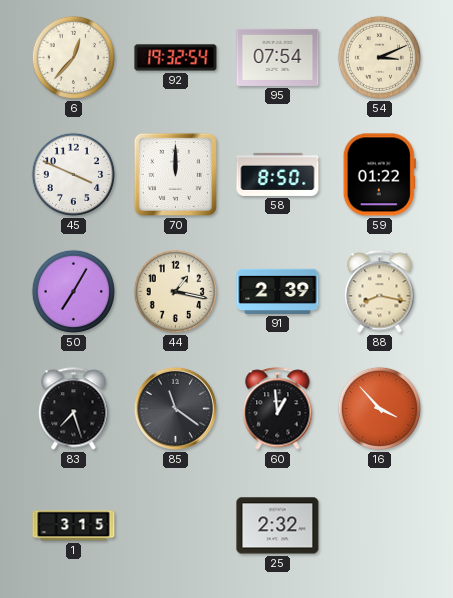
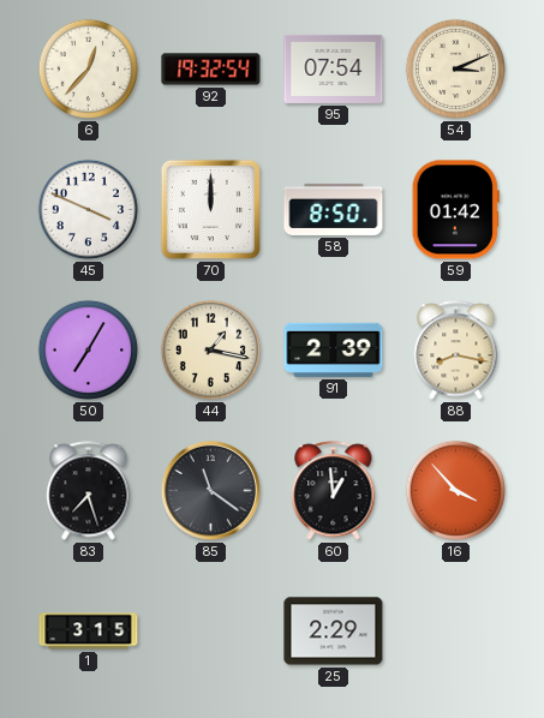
59: 01:22 -> 01:42
25: 2:32 -> 2:29
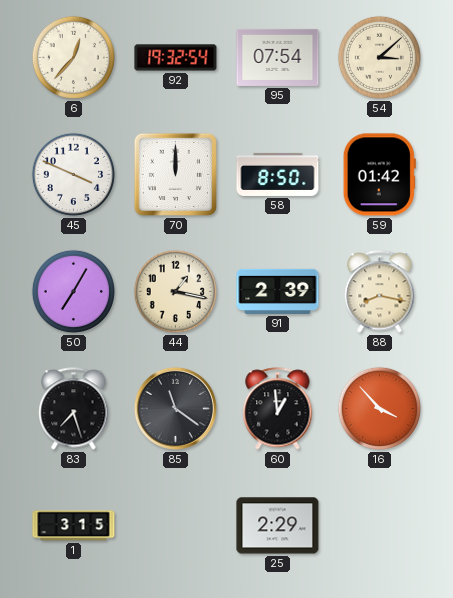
54: 3:11 -> 3:08
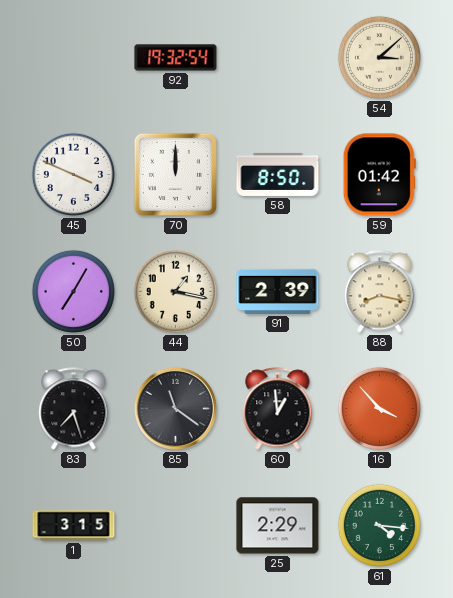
6: 12:37 -> none
95: 07:54 -> none
61: none -> 4:16
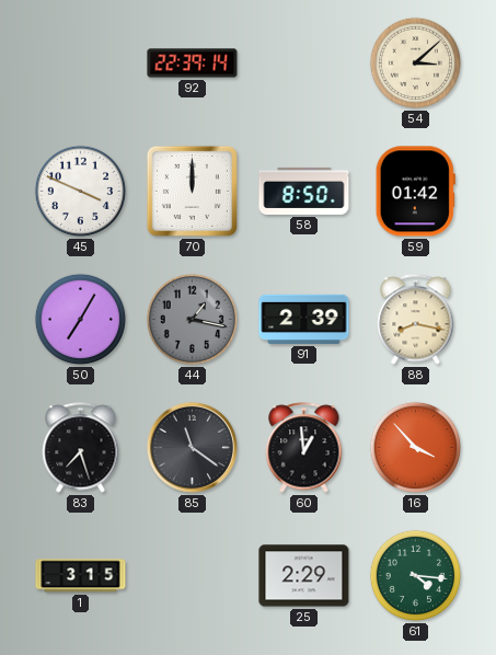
92: 19:32 -> 22:39
44 dial: cream -> grey
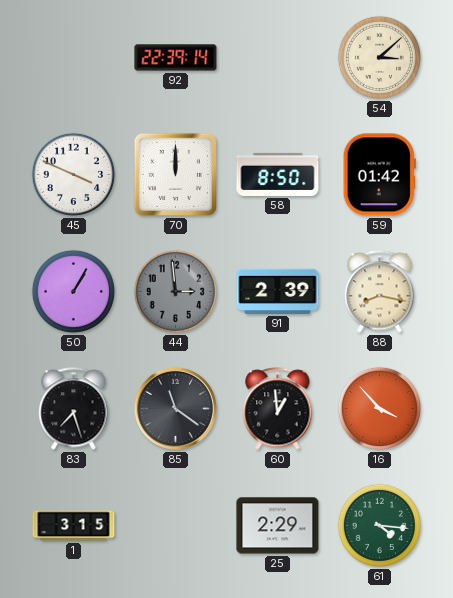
50: 7:05 -> 1:05
44: 1:17 -> 2:59
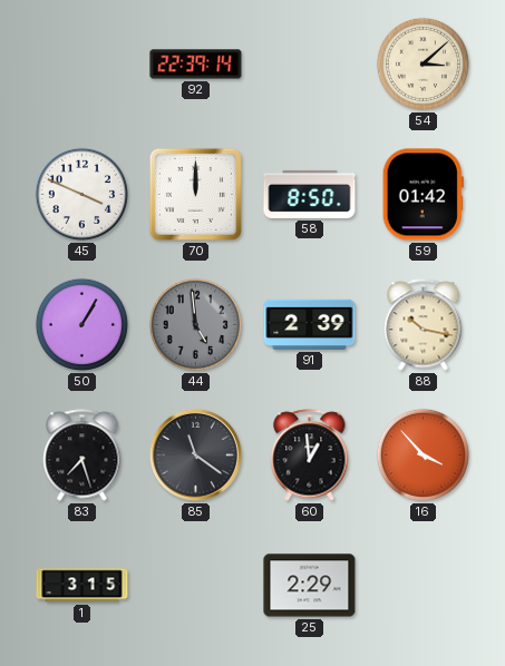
44: 2:59 -> 4:59
88: 8:17 -> 10:17
61: 4:16 -> none
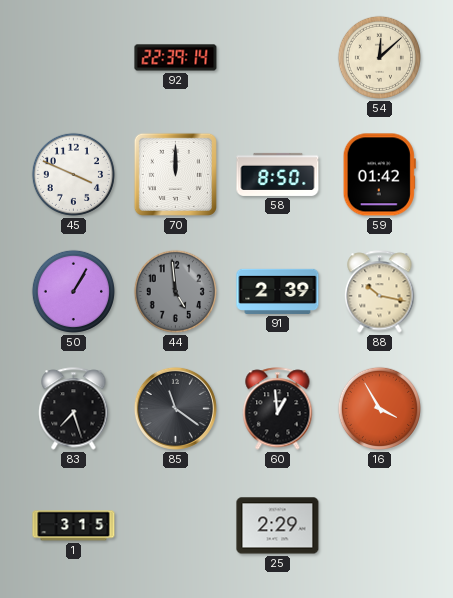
54: 3:08 -> 12:08
16: 3:53 -> 3:55
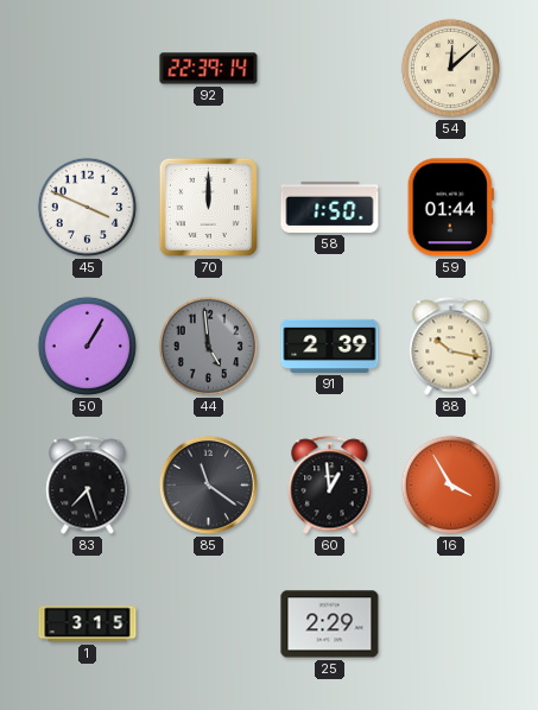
58: 8:50 -> 1:50
59: 01:42 -> 01:44
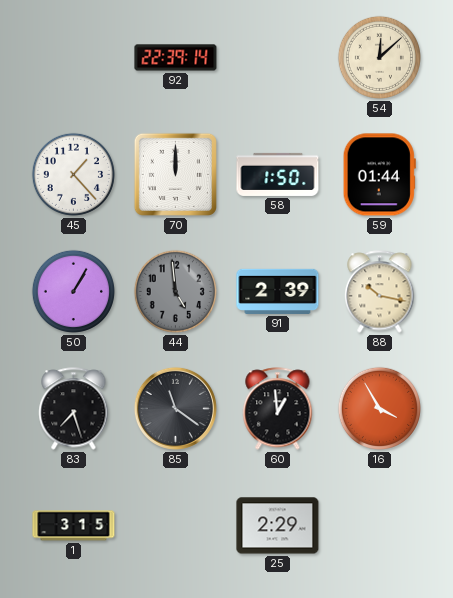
45: 3:49 -> 1:23
